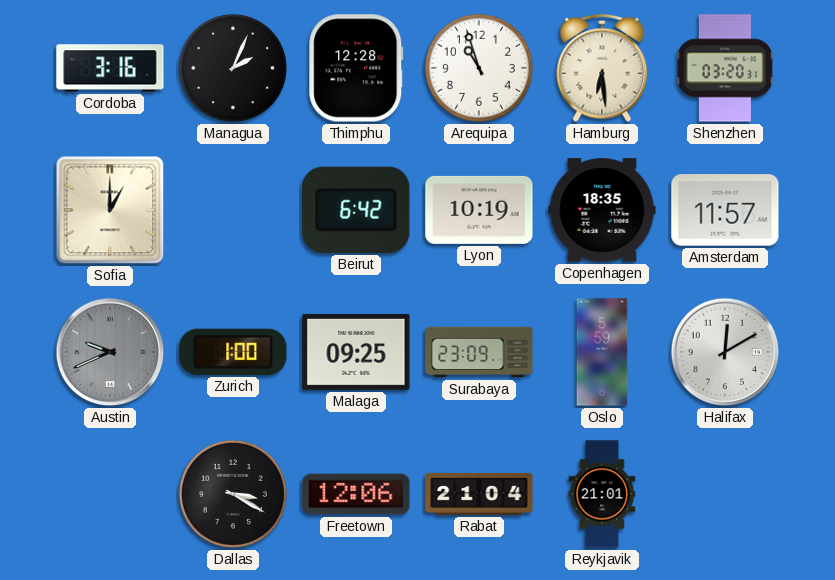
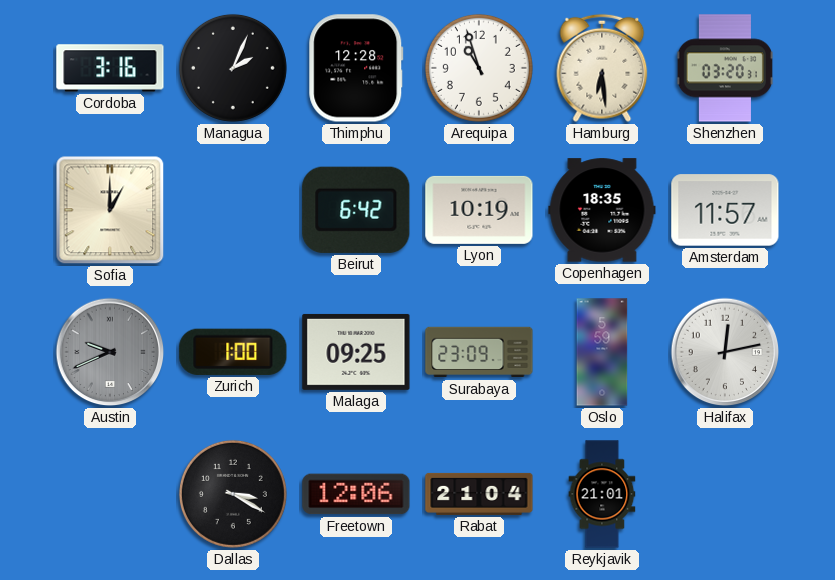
Halifax: 12:10 -> 12:13
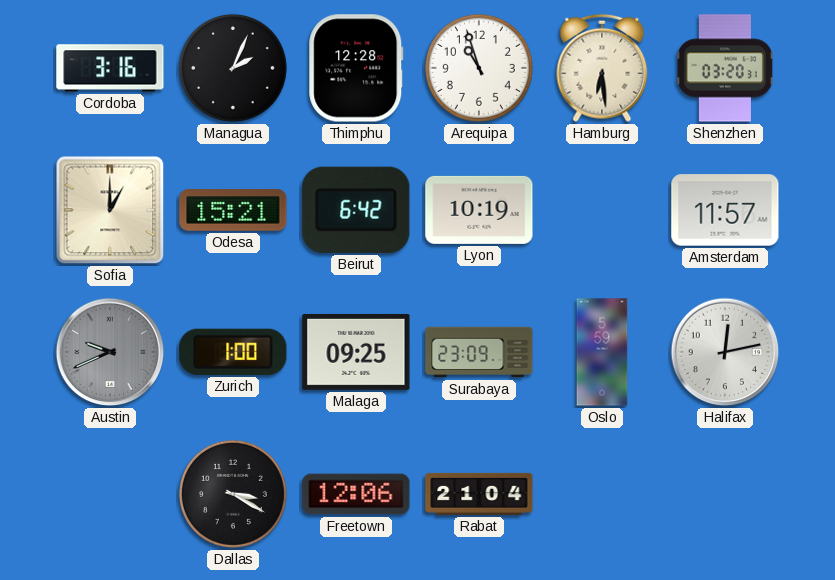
Odesa: none -> 15:21
Copenhagen: 18:35 -> none
Reykjavik: 21:01 -> none
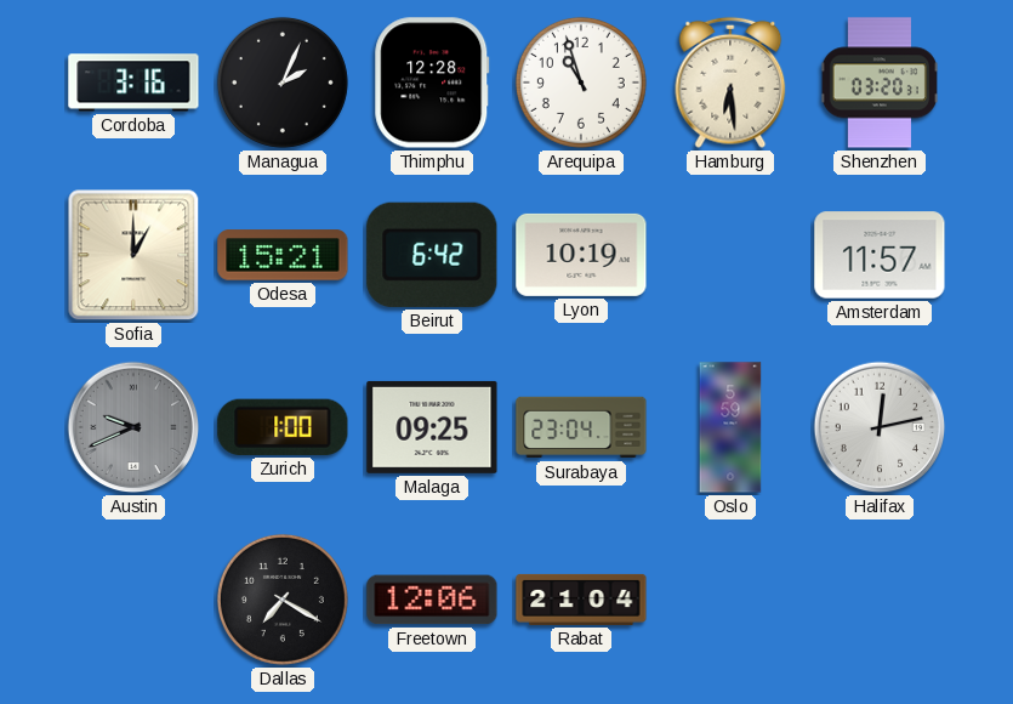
Surabaya: 23:09 -> 23:04
Dallas: 3:20 -> 7:20
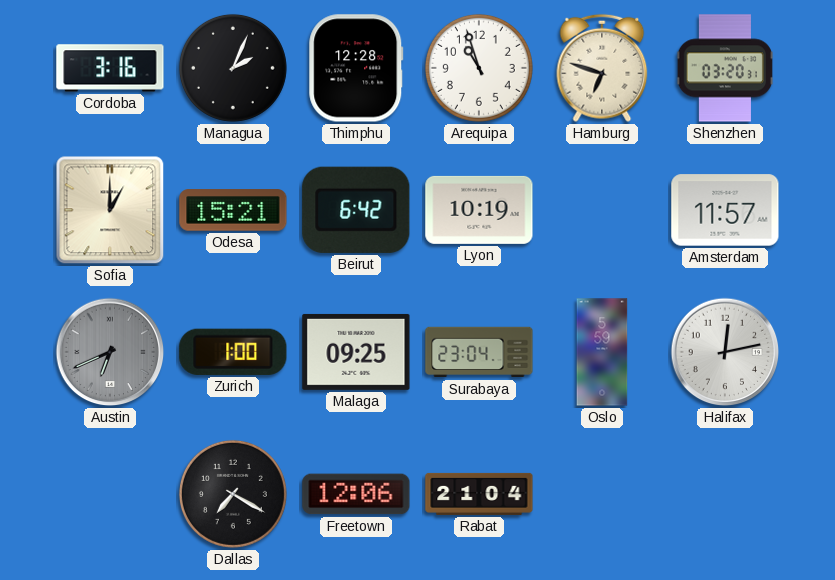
Hamburg: 6:29 -> 6:48
Austin: 9:41 -> 6:41
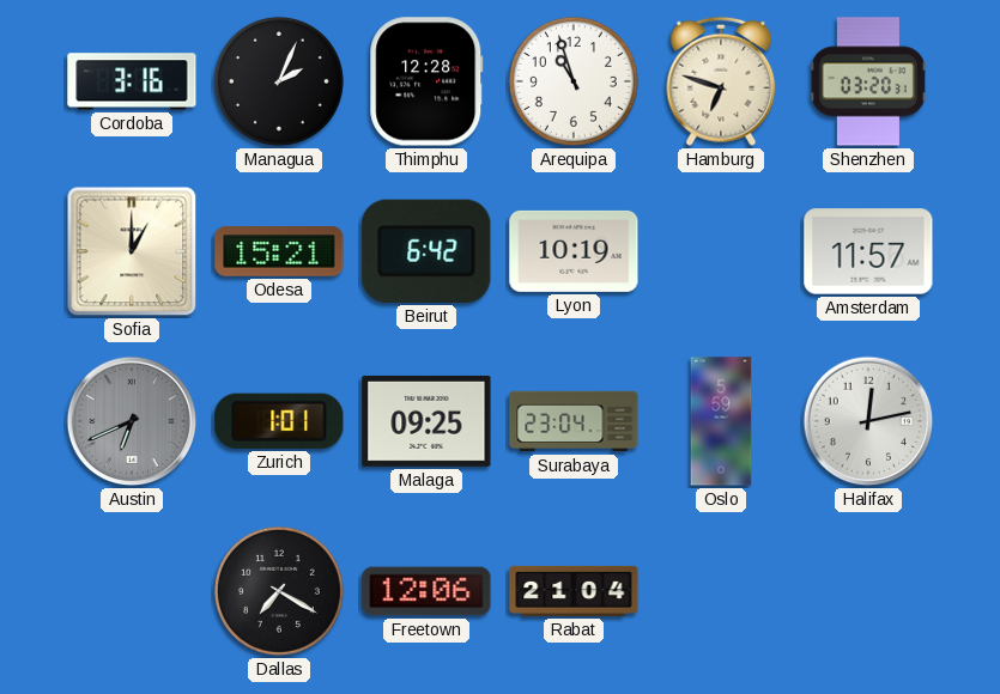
Zurich: 1:00 -> 1:01
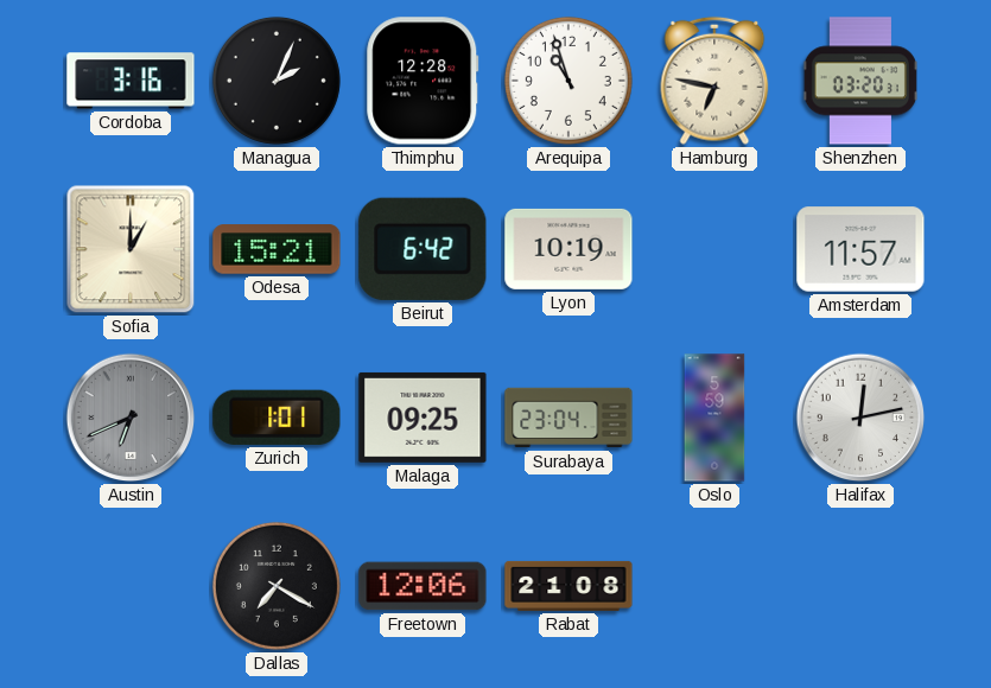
Hamburg: 6:48 -> 6:47
Rabat: 21:04 -> 21:08
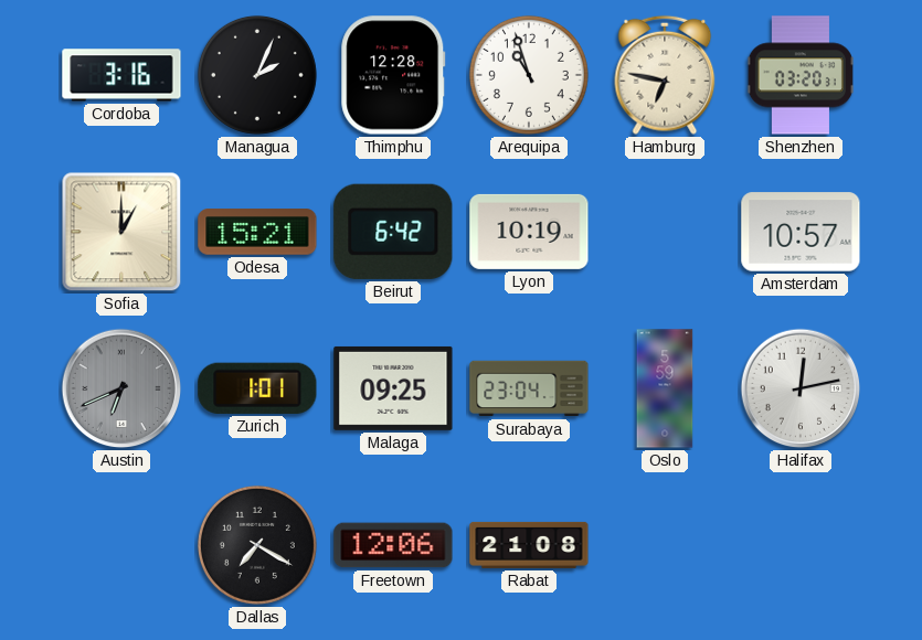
Amsterdam: 11:57 -> 10:57
